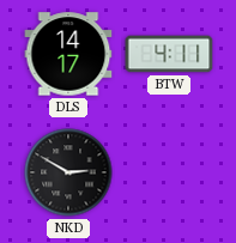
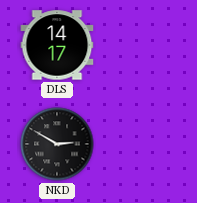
BTW: 4:11 -> none
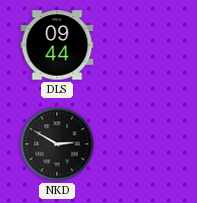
DLS: 14:17 -> 09:44
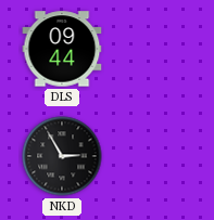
NKD: 2:50 -> 2:55
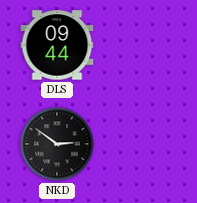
NKD: 2:55 -> 2:51
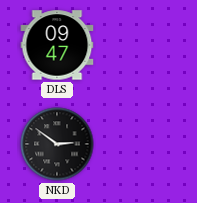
DLS: 09:44 -> 09:47
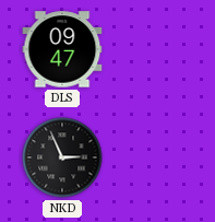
NKD: 2:51 -> 2:56
